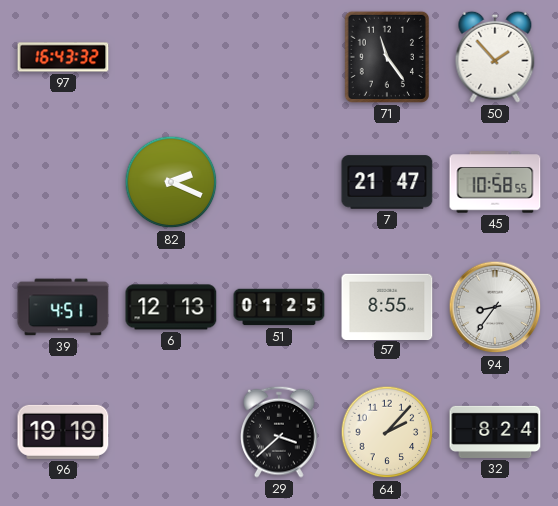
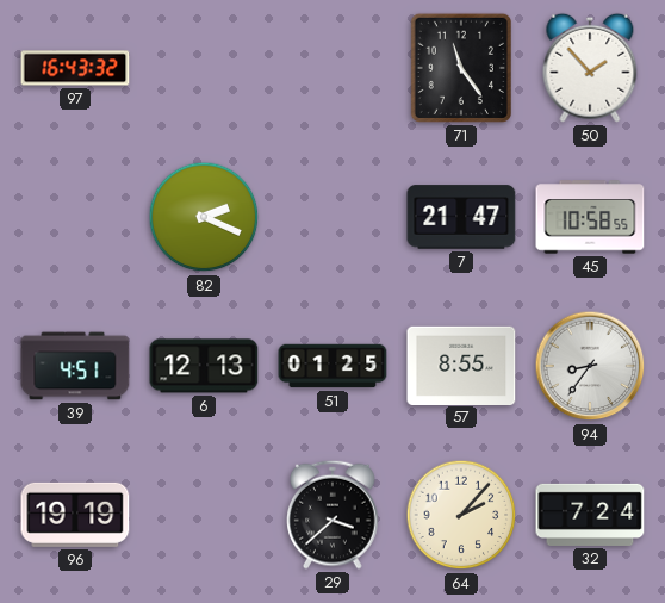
32: 8:24 -> 7:24
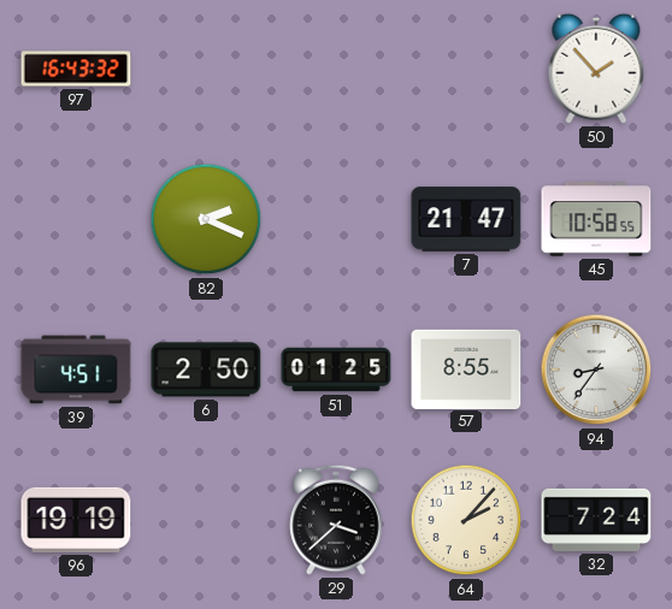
71: 11:24 -> none
6: 12:13 -> 2:50
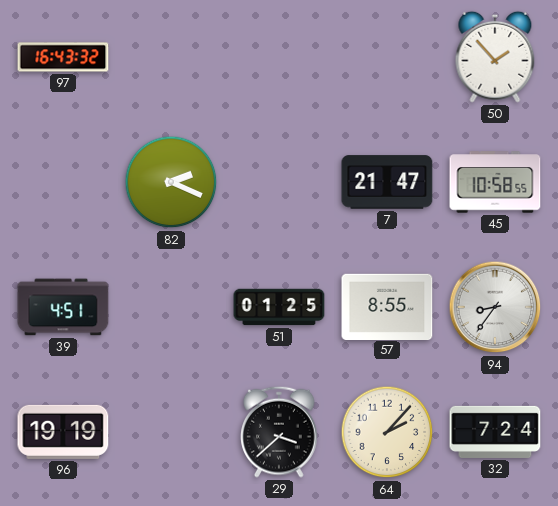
6: 2:50 -> none
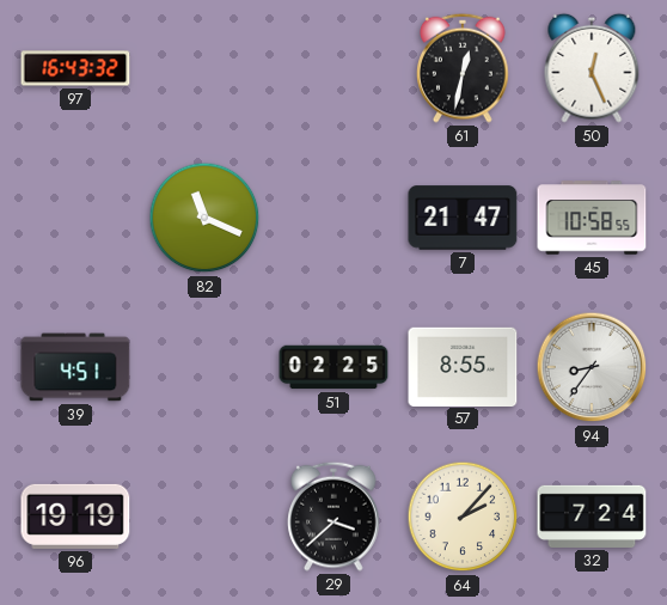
61: none -> 12:32
50: 1:53 -> 12:26
82: 2:19 -> 11:19
51: 01:25 -> 02:25
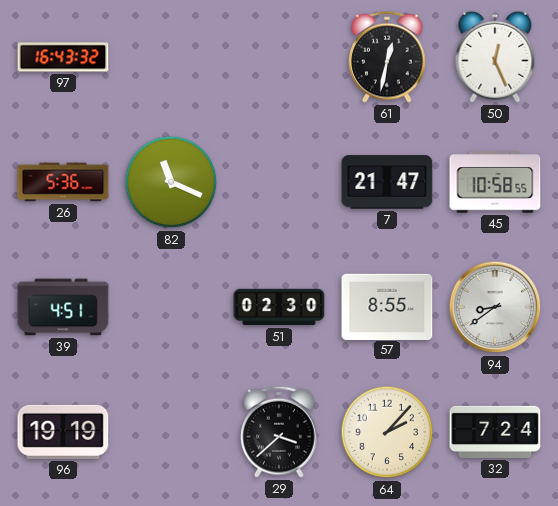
26: none -> 5:36
51: 02:25 -> 02:30
94: 8:36 -> 8:39
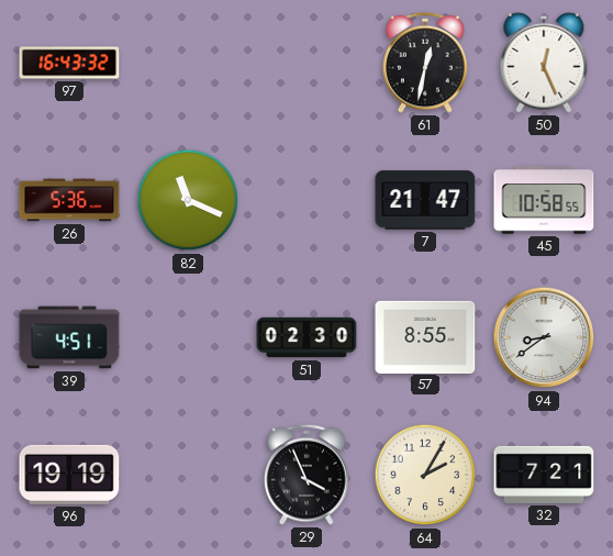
29: 3:38 -> 3:56
64: 2:07 -> 2:05
32: 7:24 -> 7:21
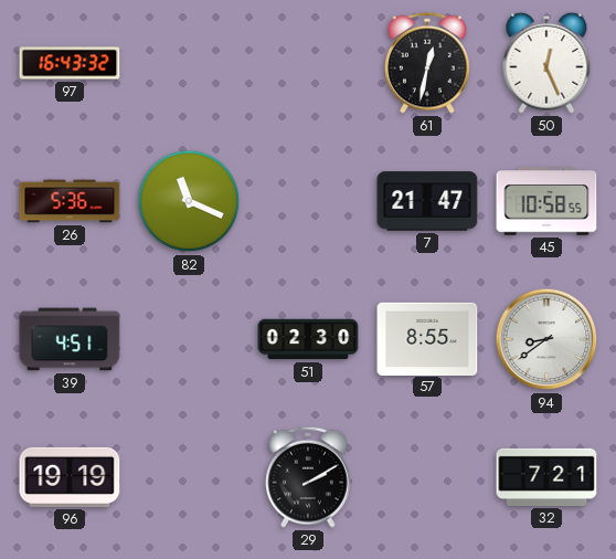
29: 3:56 -> 2:10
64: 2:05 -> none
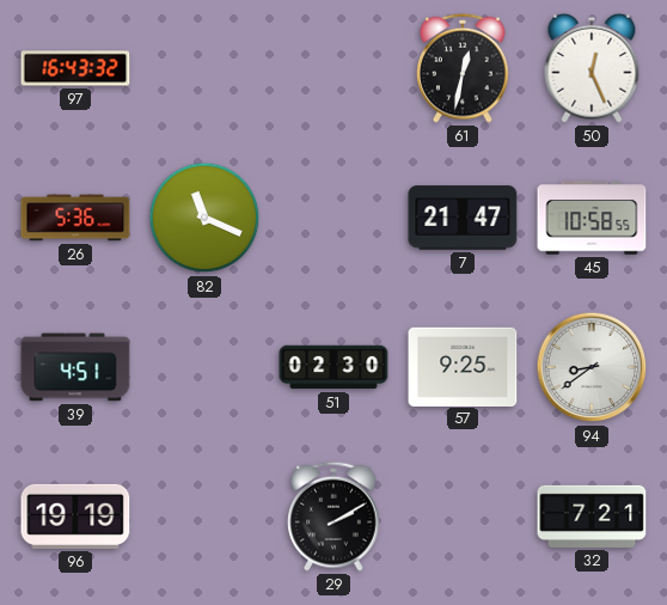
57: 8:55 -> 9:25
